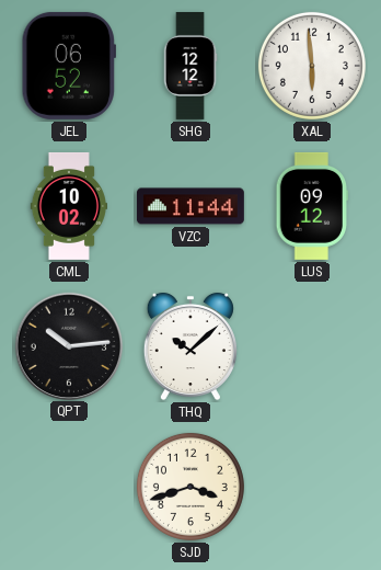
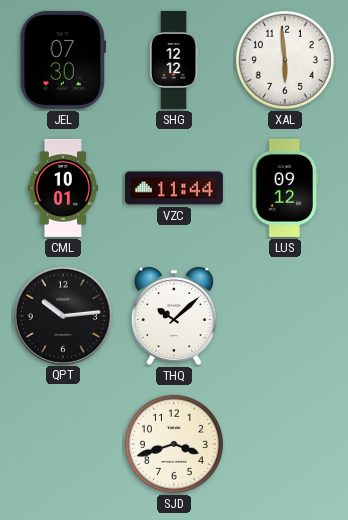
JEL: 06:52 -> 07:30
CML: 10:02 -> 10:01
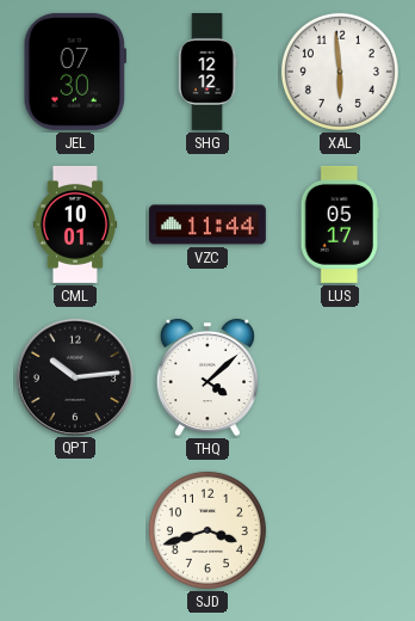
LUS: 09:12 -> 05:17
THQ: 10:08 -> 4:08
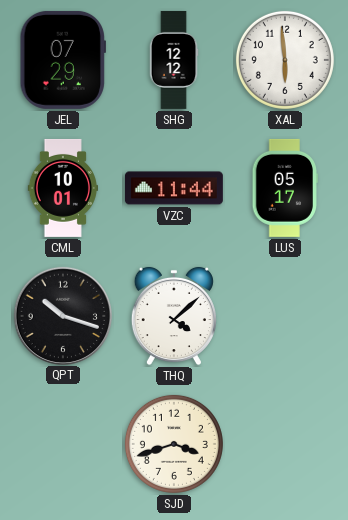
JEL: 07:30 -> 07:29
QPT: 10:14 -> 10:18
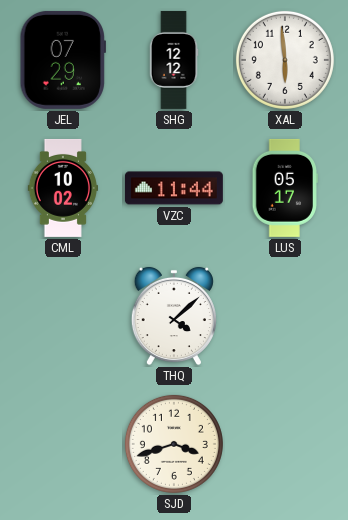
CML: 10:01 -> 10:02
QPT: 10:18 -> none
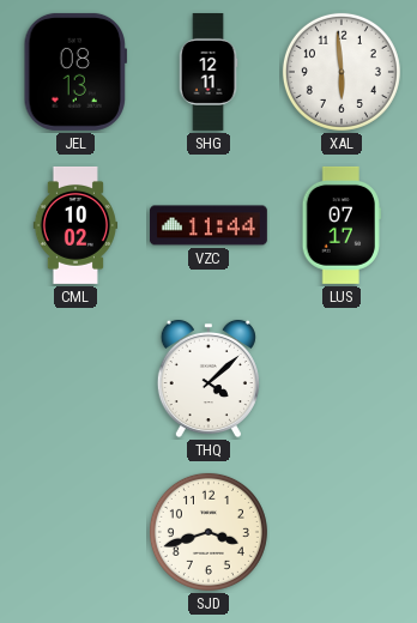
JEL: 07:29 -> 08:13
SHG: 12:12 -> 12:11
LUS: 05:17 -> 07:17
